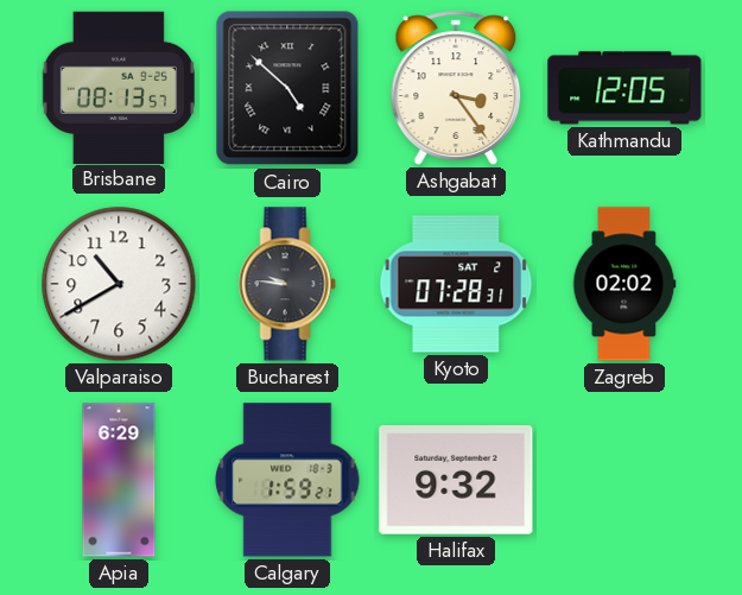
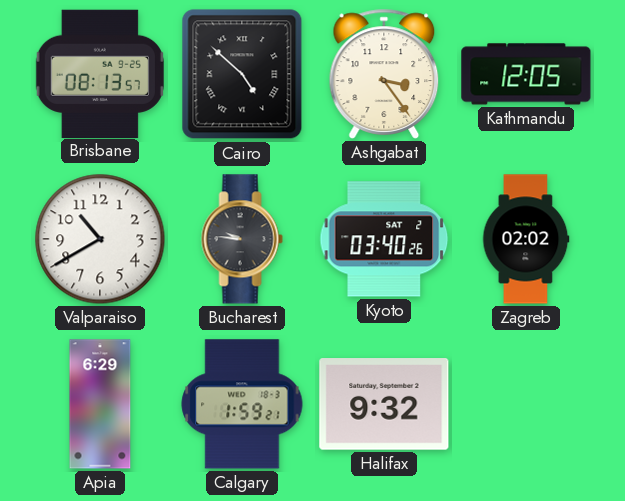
Kyoto: 07:28 -> 03:40
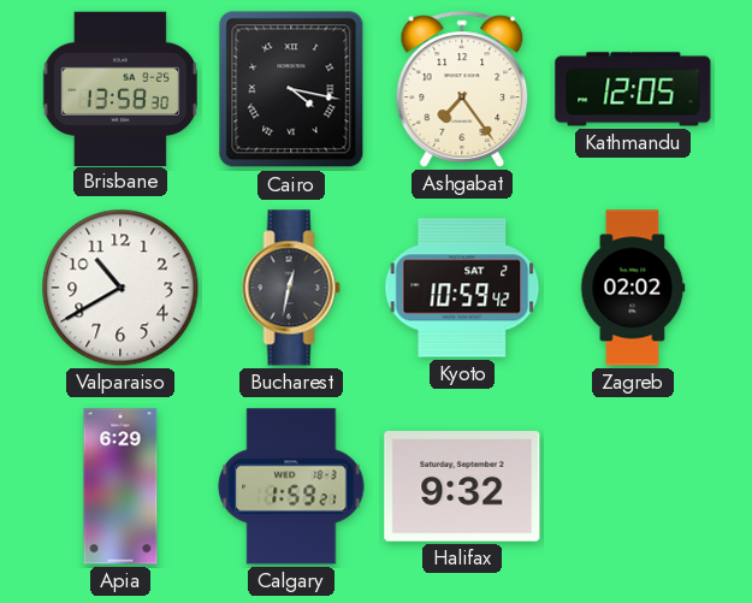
Brisbane: 08:13 -> 13:58
Cairo: 4:52 -> 4:17
Ashgabat: 3:24 -> 7:24
Bucharest: 9:46 -> 12:32
Kyoto: 03:40 -> 10:59
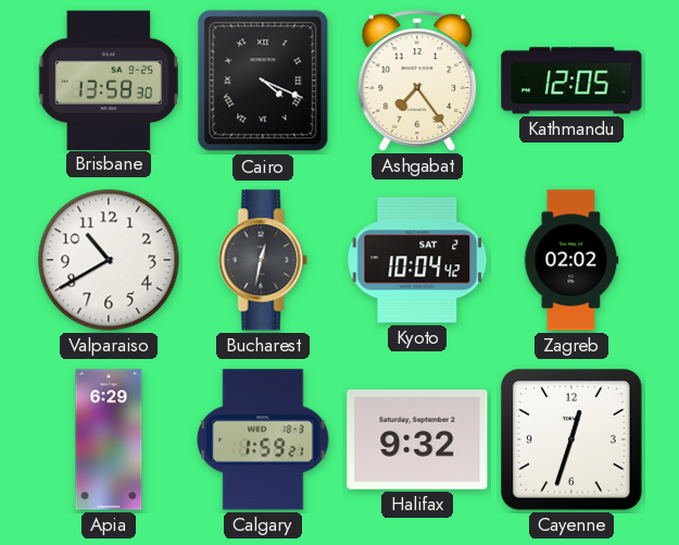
Cairo: 4:17 -> 4:19
Kyoto: 10:59 -> 10:04
Cayenne: none -> 12:33
